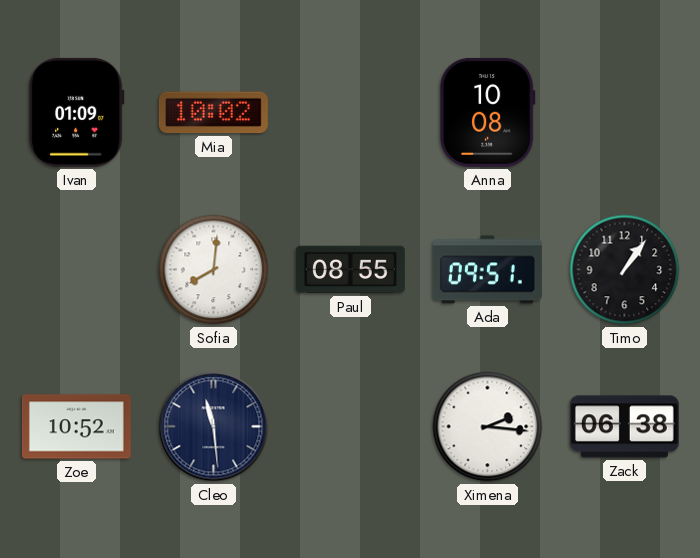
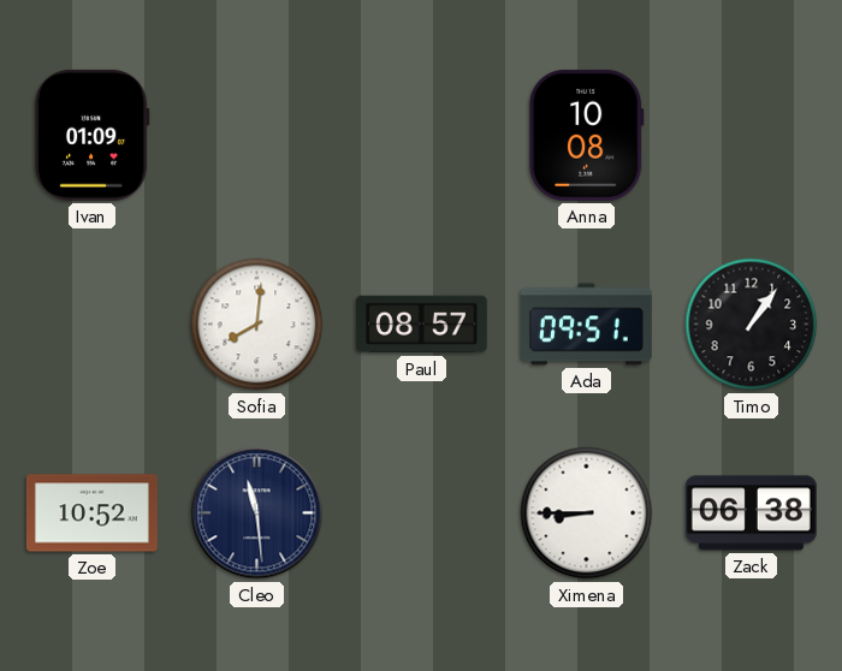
Mia: 10:02 -> none
Paul: 08:55 -> 08:57
Ximena: 2:16 -> 8:45
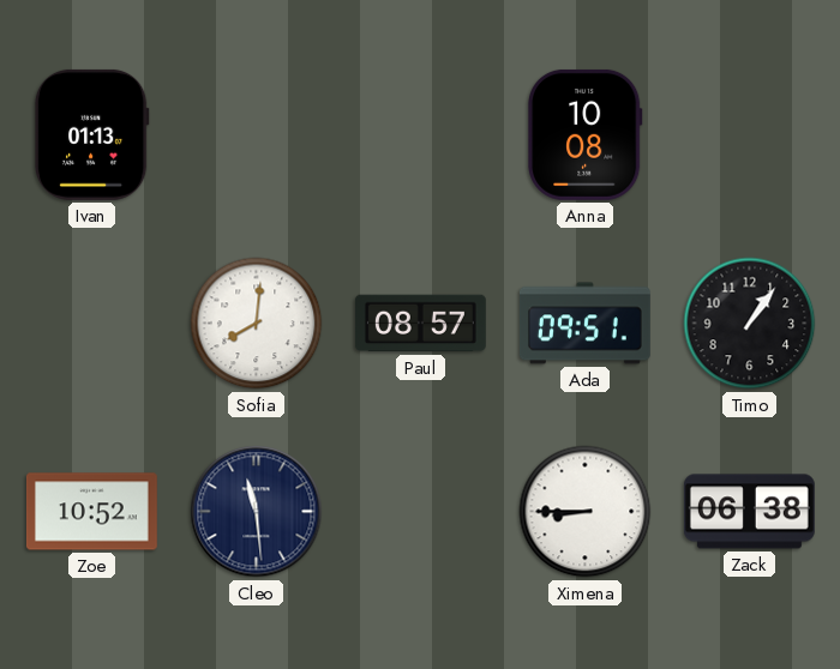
Ivan: 01:09 -> 01:13
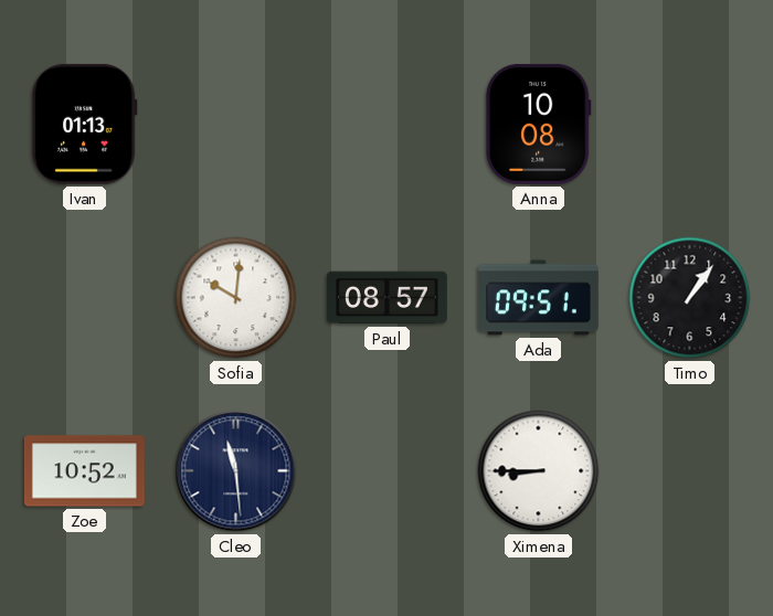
Sofia: 8:01 -> 10:01
Zack: 06:38 -> none
